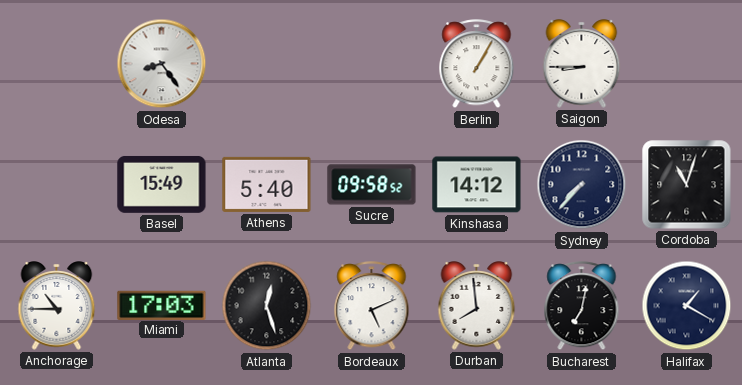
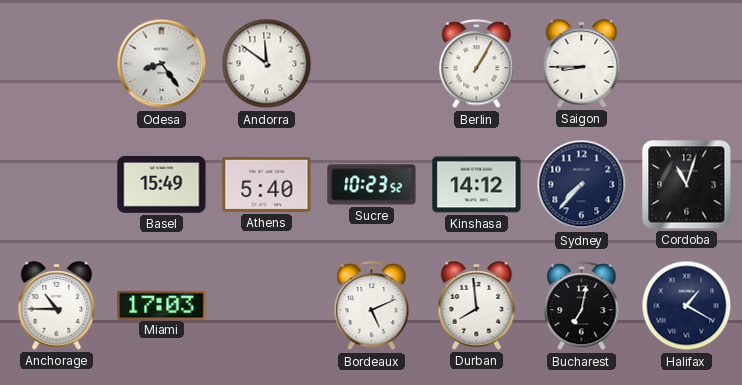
Andorra: none -> 11:51
Sucre: 09:58 -> 10:23
Atlanta: 12:27 -> none
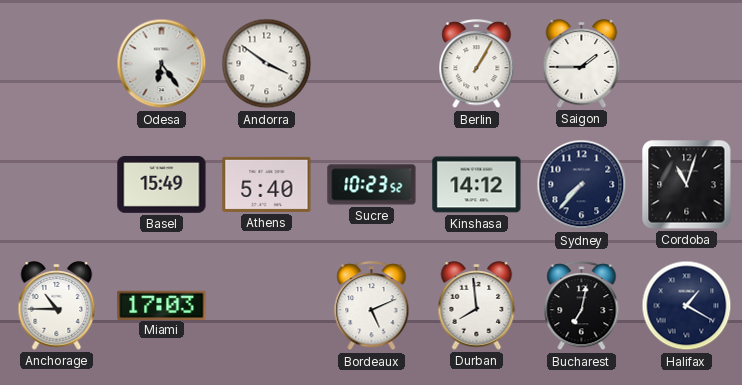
Odesa: 8:24 -> 6:24
Andorra: 11:51 -> 3:51
Saigon: 8:45 -> 1:45
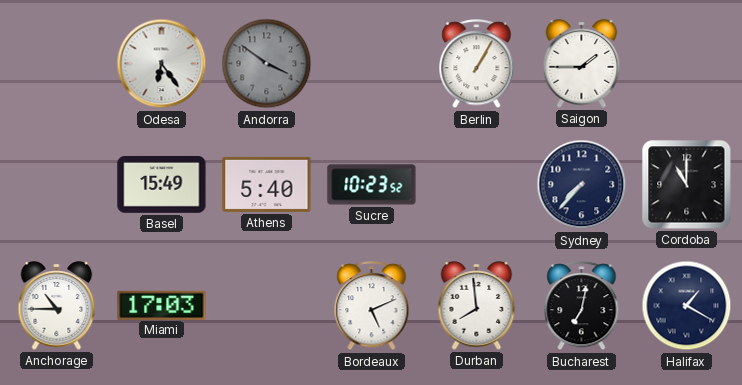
Andorra dial: white -> grey
Kinshasa: 14:12 -> none
Cordoba: 11:03 -> 11:00
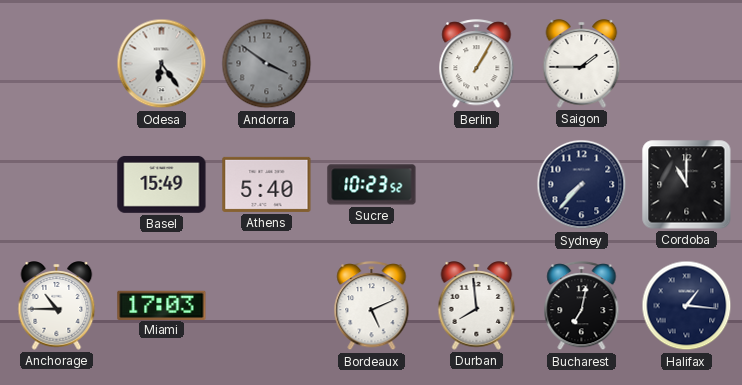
Halifax: 1:20 -> 1:16
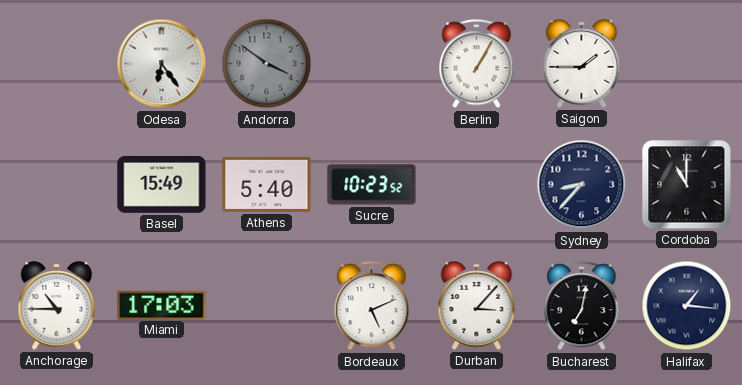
Sydney: 7:37 -> 8:37
Durban: 7:59 -> 3:07
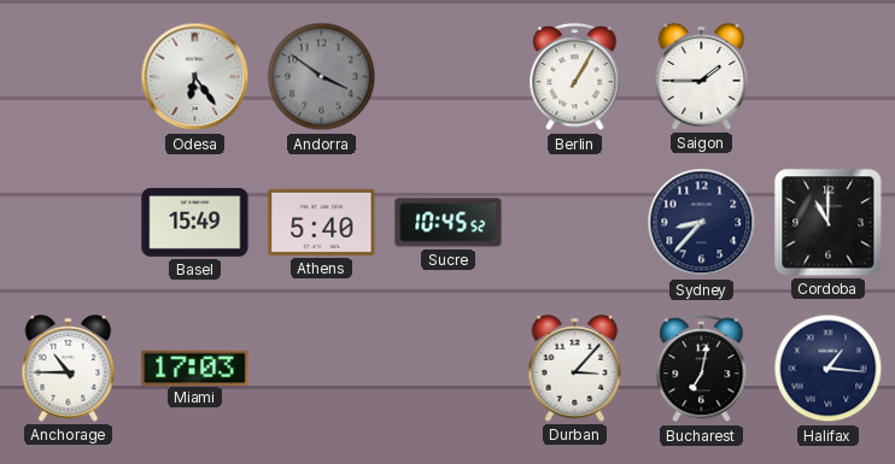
Sucre: 10:23 -> 10:45
Bordeaux: 5:11 -> none
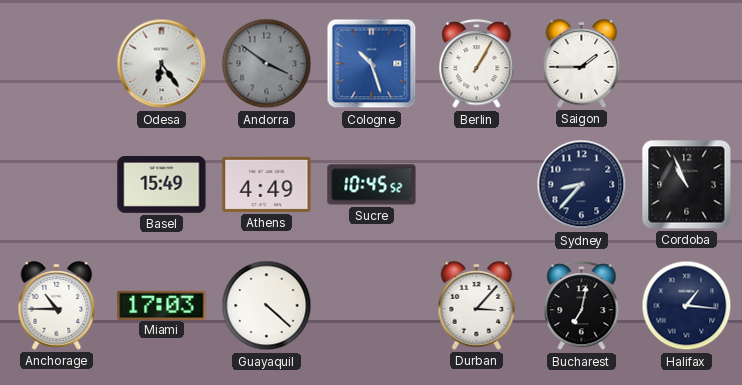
Cologne: none -> 10:27
Athens: 5:40 -> 4:49
Cordoba: 11:00 -> 10:56
Guayaquil: none -> 4:22
